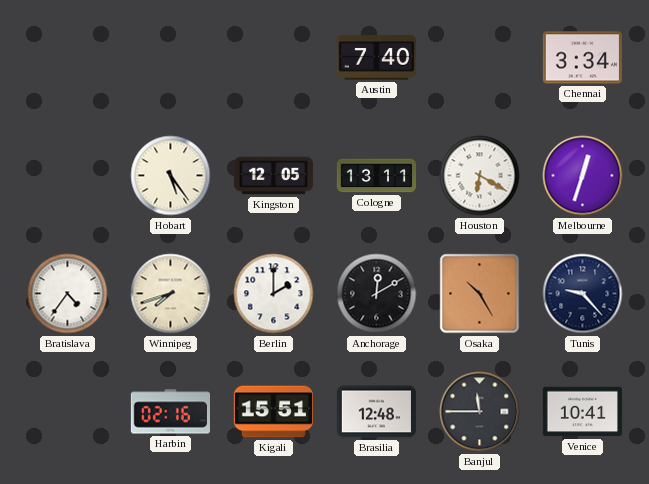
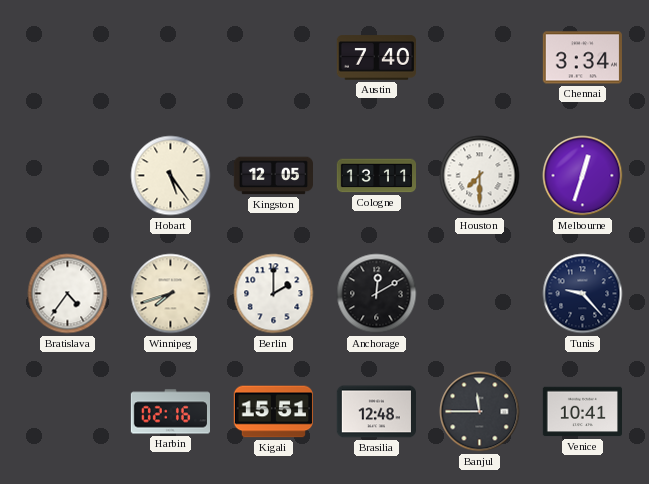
Houston: 6:20 -> 7:30
Osaka: 10:25 -> none
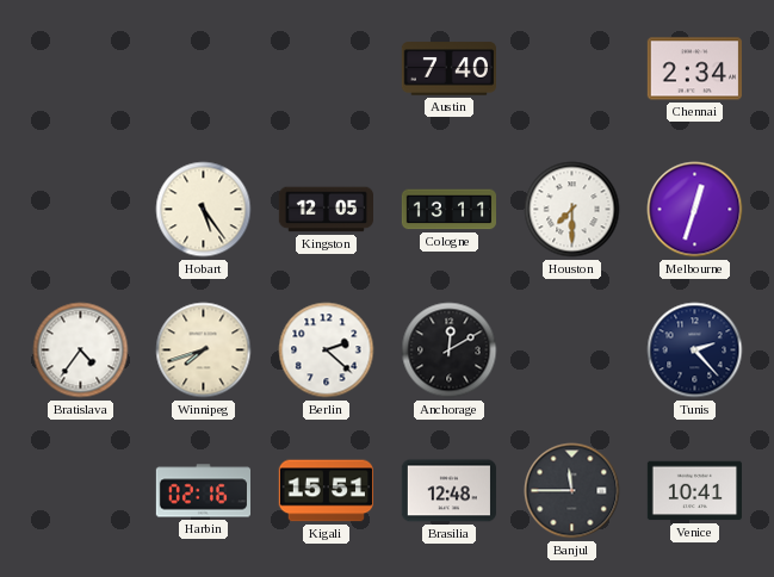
Chennai: 3:34 -> 2:34
Berlin: 2:00 -> 2:22
Tunis: 9:23 -> 2:23
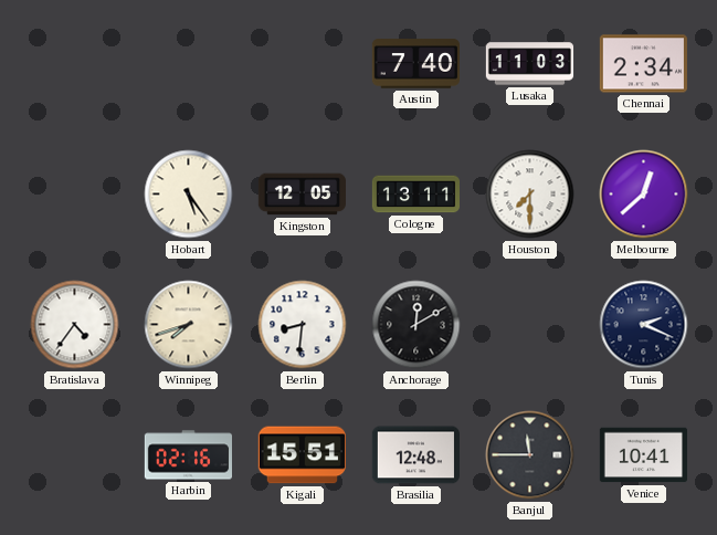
Lusaka: none -> 11:03
Melbourne: 12:33 -> 12:38
Berlin: 2:22 -> 8:31
Tunis: 2:23 -> 2:19
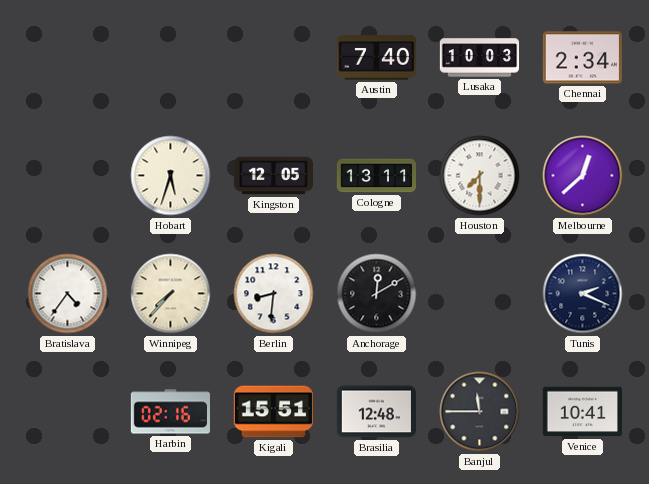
Lusaka: 11:03 -> 10:03
Hobart: 5:24 -> 5:33
Winnipeg: 7:42 -> 7:37
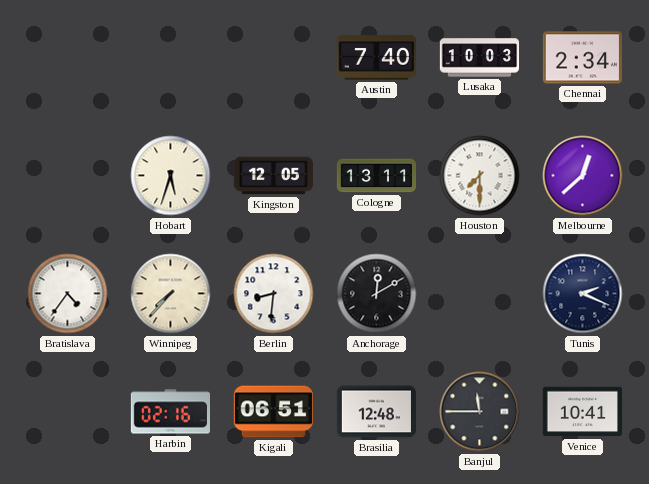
Kigali: 15:51 -> 06:51
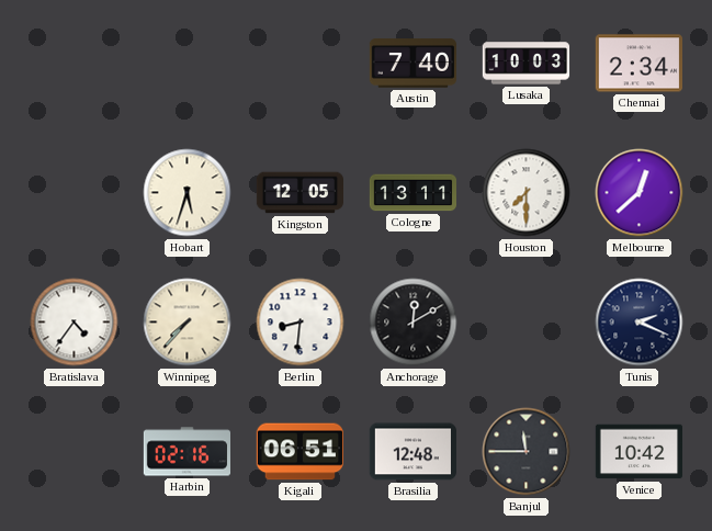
Venice: 10:41 -> 10:42
